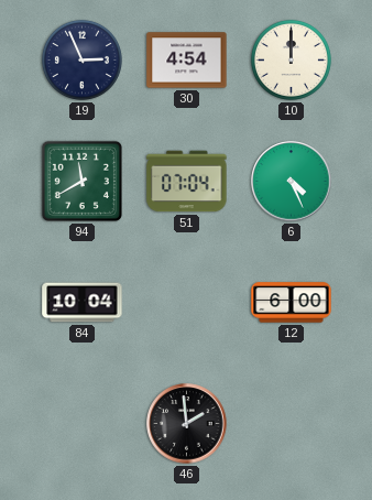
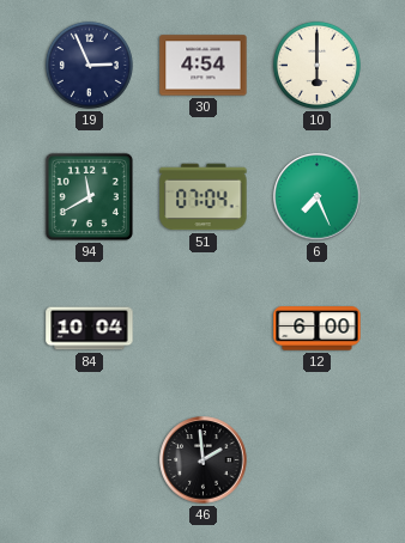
10: 12:00 -> 6:00
6: 4:26 -> 7:26
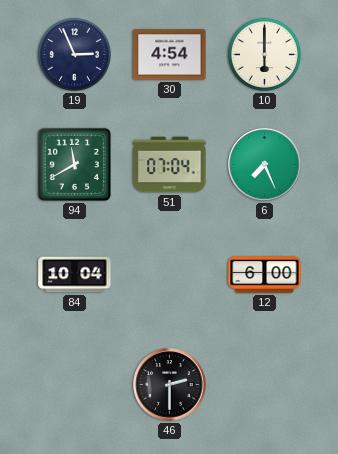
46: 1:59 -> 2:30
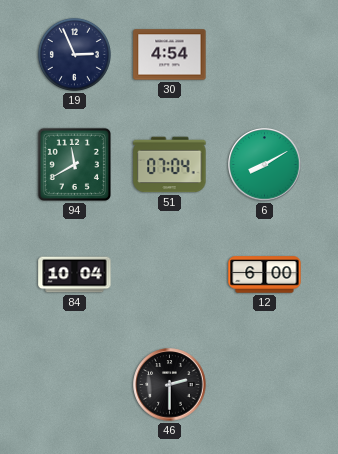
10: 6:00 -> none
6: 7:26 -> 8:10
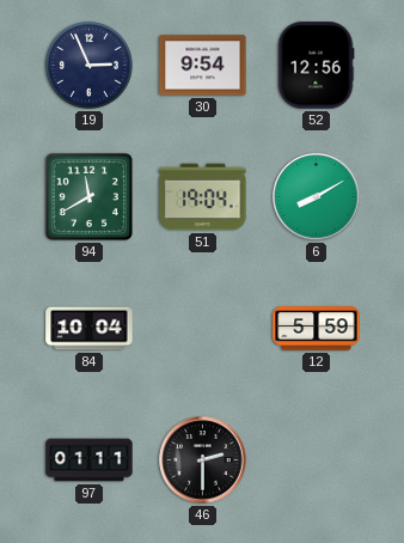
30: 4:54 -> 9:54
52: none -> 12:56
51: 07:04 -> 19:04
12: 6:00 -> 5:59
97: none -> 01:11
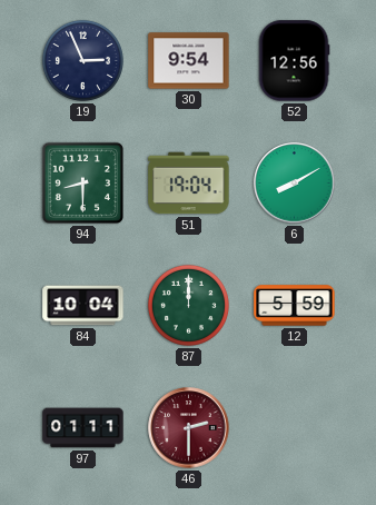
94: 11:40 -> 8:30
87: none -> 12:00
46 dial: black -> burgundy
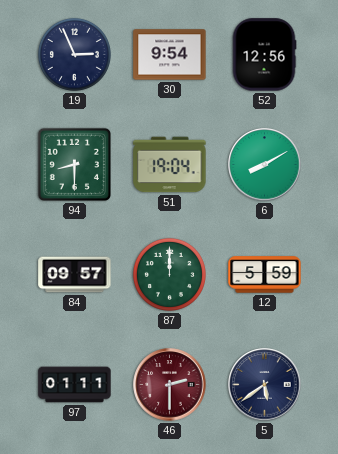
84: 10:04 -> 09:57
5: none -> 5:39
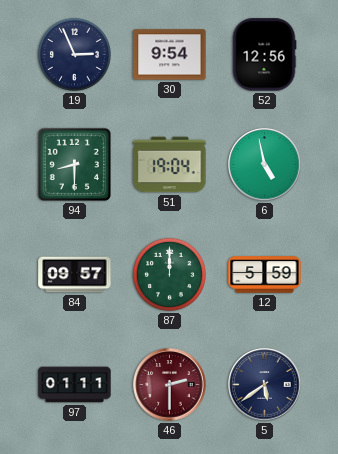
6: 8:10 -> 4:58
